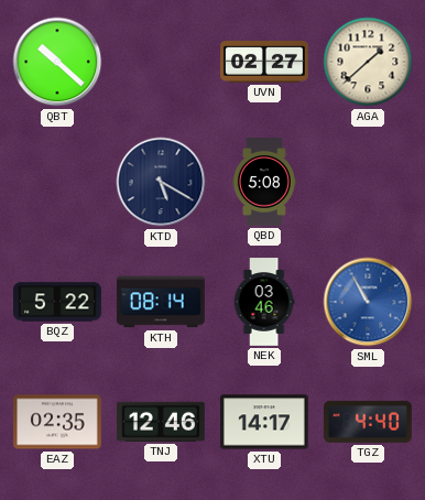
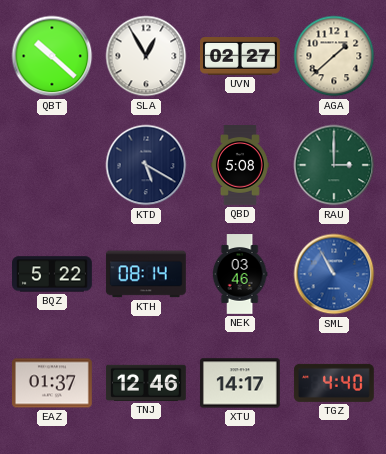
SLA: none -> 12:55
RAU: none -> 3:00
EAZ: 02:35 -> 01:37
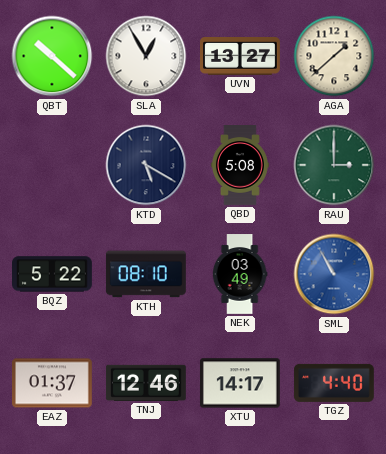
UVN: 02:27 -> 13:27
KTH: 08:14 -> 08:10
NEK: 03:46 -> 03:49
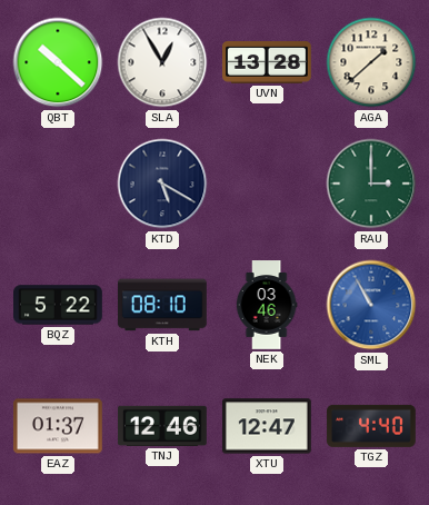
UVN: 13:27 -> 13:28
QBD: 5:08 -> none
NEK: 03:49 -> 03:46
XTU: 14:17 -> 12:47
